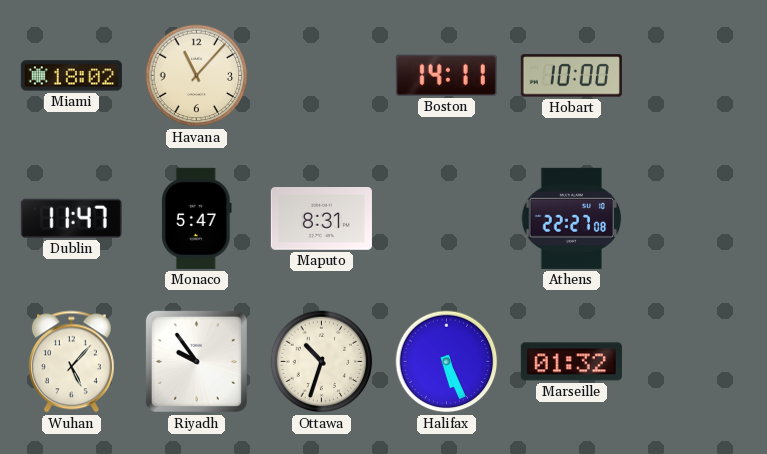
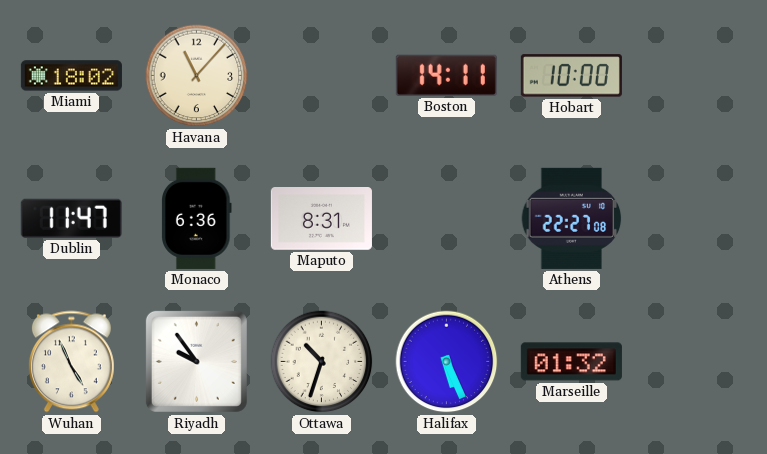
Monaco: 5:47 -> 6:36
Wuhan: 5:07 -> 4:56
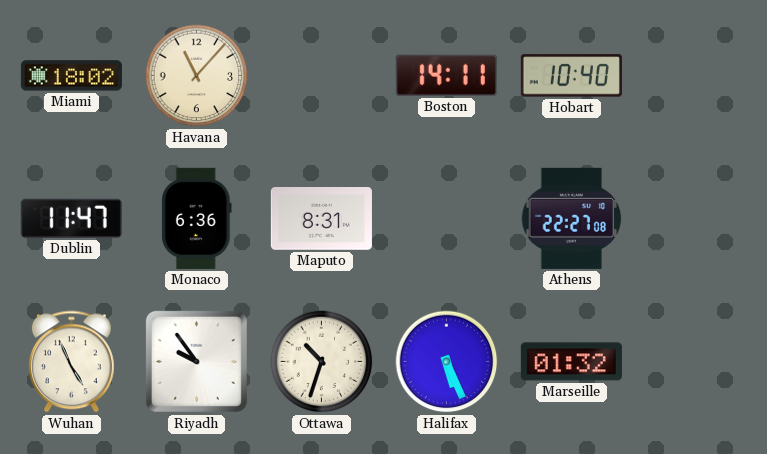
Hobart: 10:00 -> 10:40
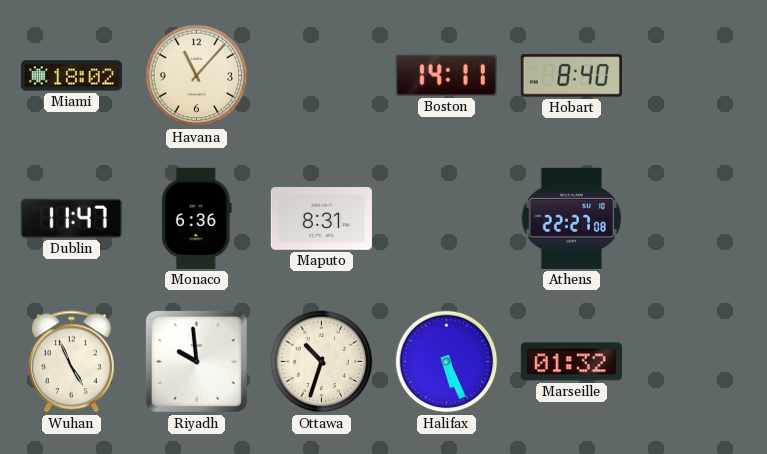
Hobart: 10:40 -> 8:40
Riyadh: 9:54 -> 9:59
